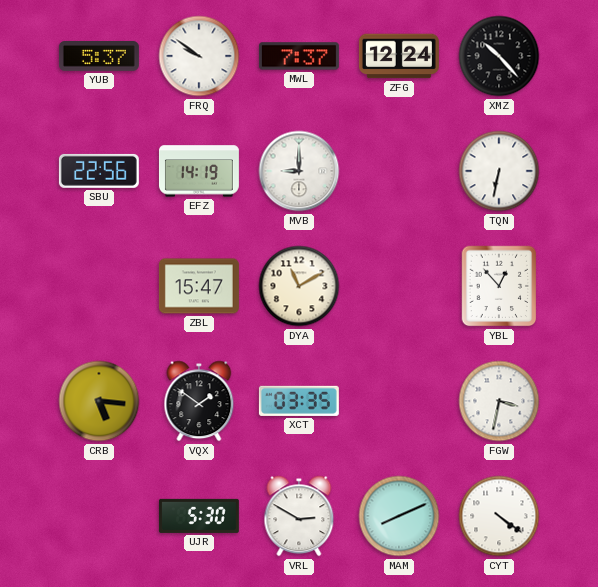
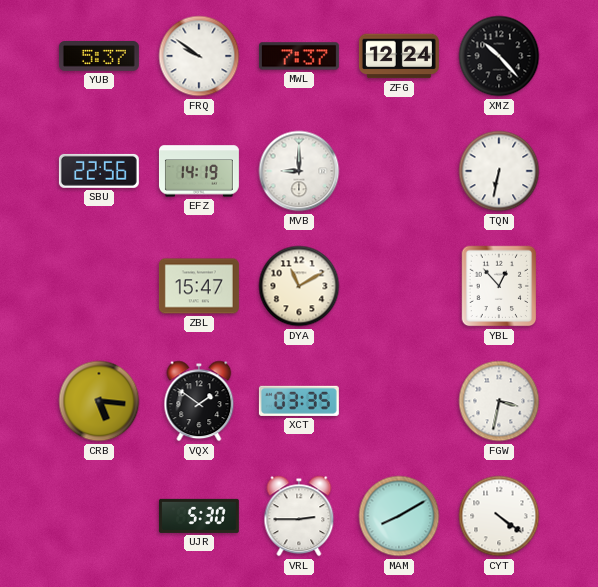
VRL: 2:50 -> 2:45
MAM: 8:11 -> 8:10
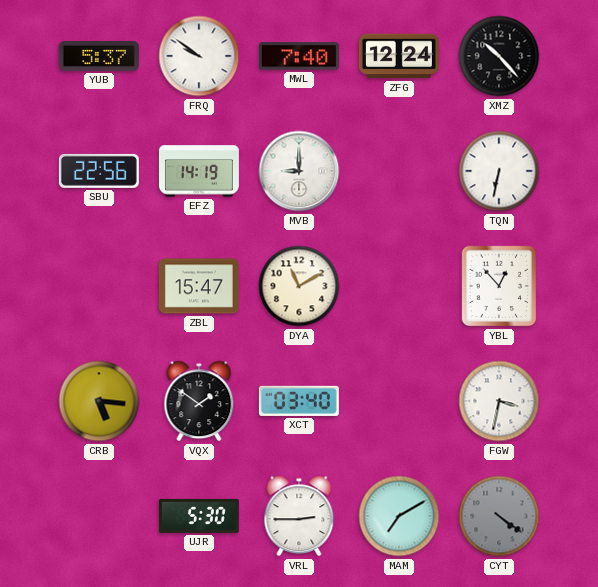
MWL: 7:37 -> 7:40
XCT: 03:35 -> 03:40
MAM: 8:10 -> 7:10
CYT dial: white -> grey
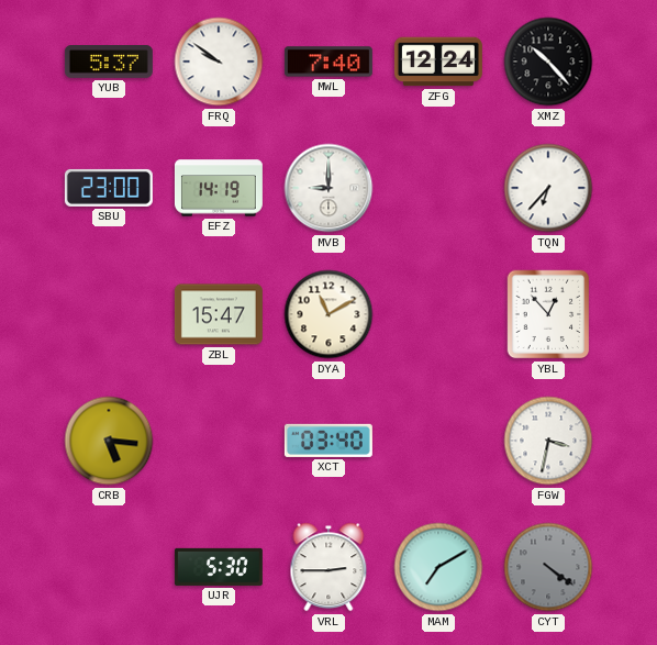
SBU: 22:56 -> 23:00
TQN: 6:32 -> 6:37
VQX: 1:51 -> none
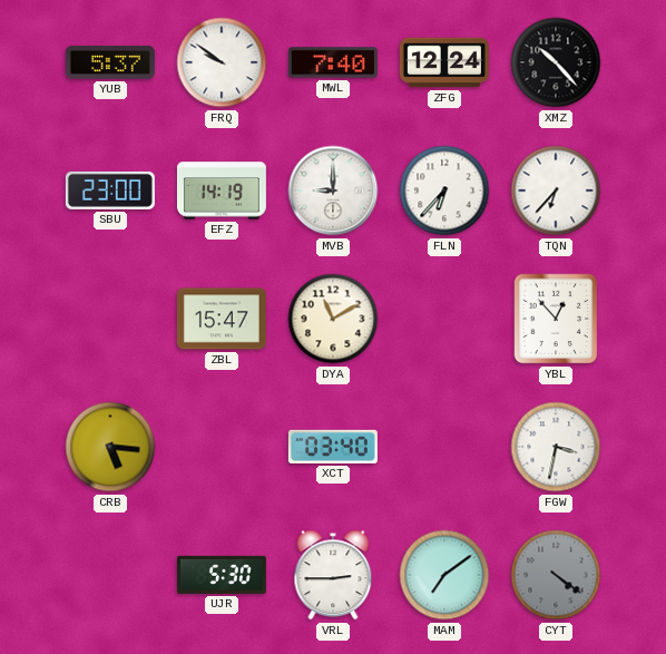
FLN: none -> 6:37
MAM: 7:10 -> 7:09
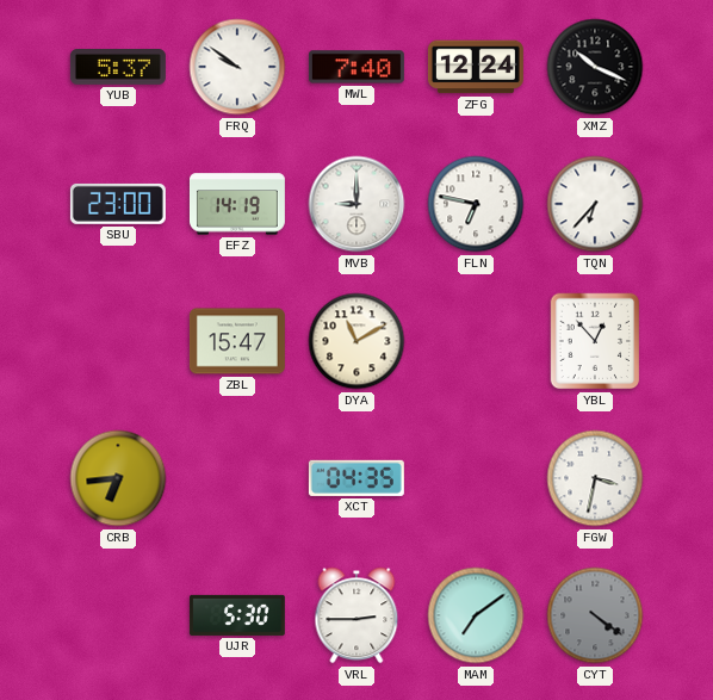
XMZ: 10:23 -> 10:19
FLN: 6:37 -> 6:47
CRB: 5:16 -> 6:44
XCT: 03:40 -> 04:35
